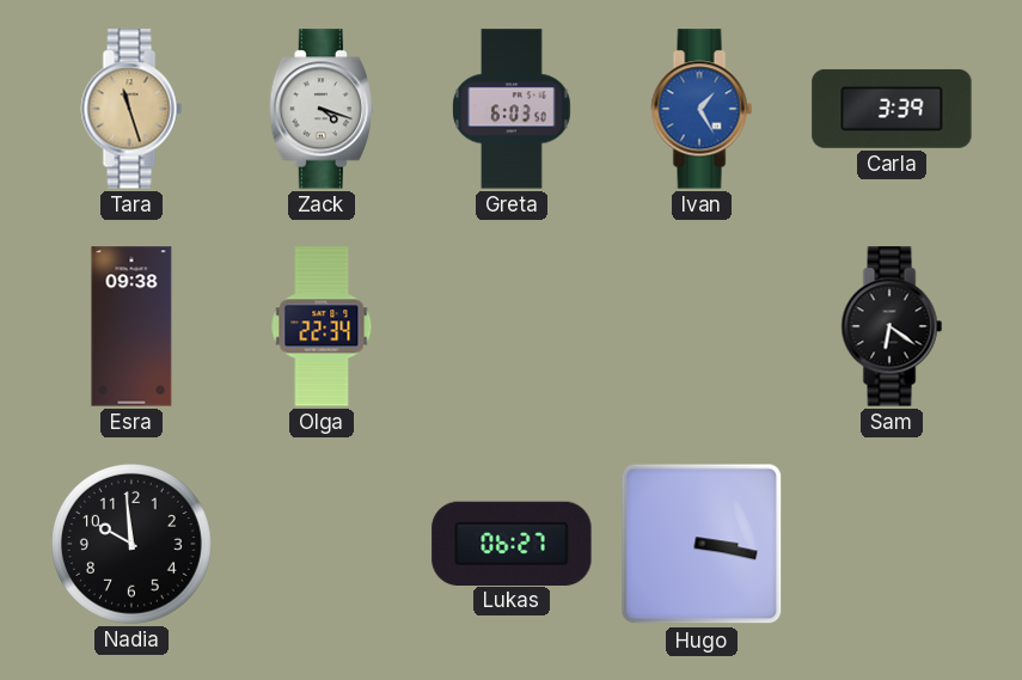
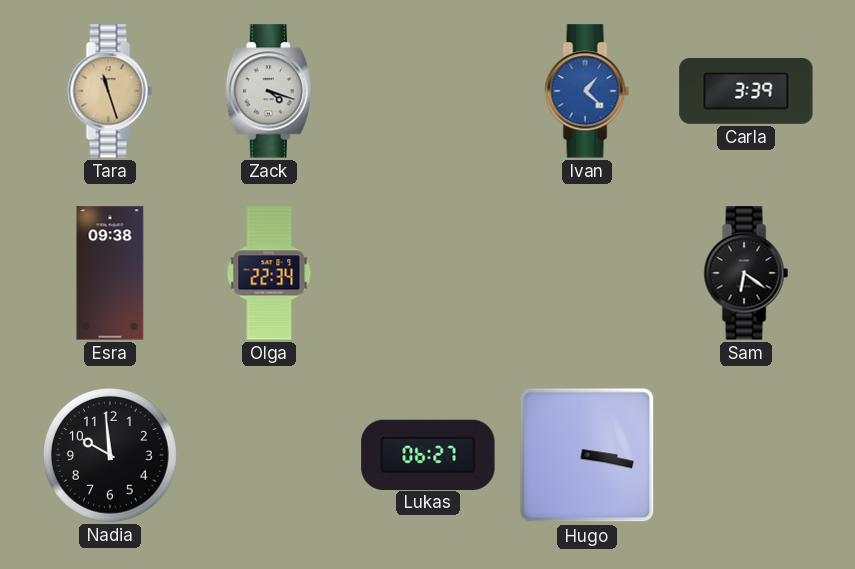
Greta: 6:03 -> none
Ivan: 1:25 -> 1:22
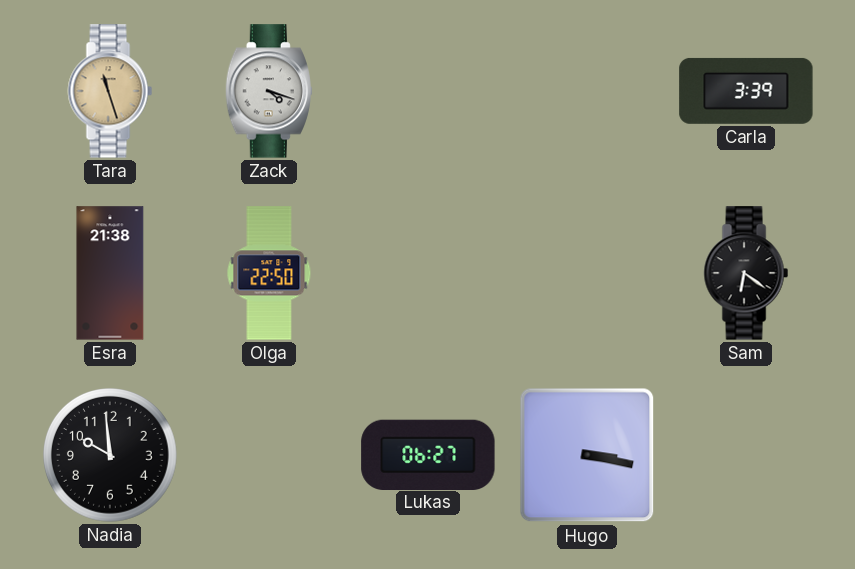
Ivan: 1:22 -> none
Esra: 09:38 -> 21:38
Olga: 22:34 -> 22:50
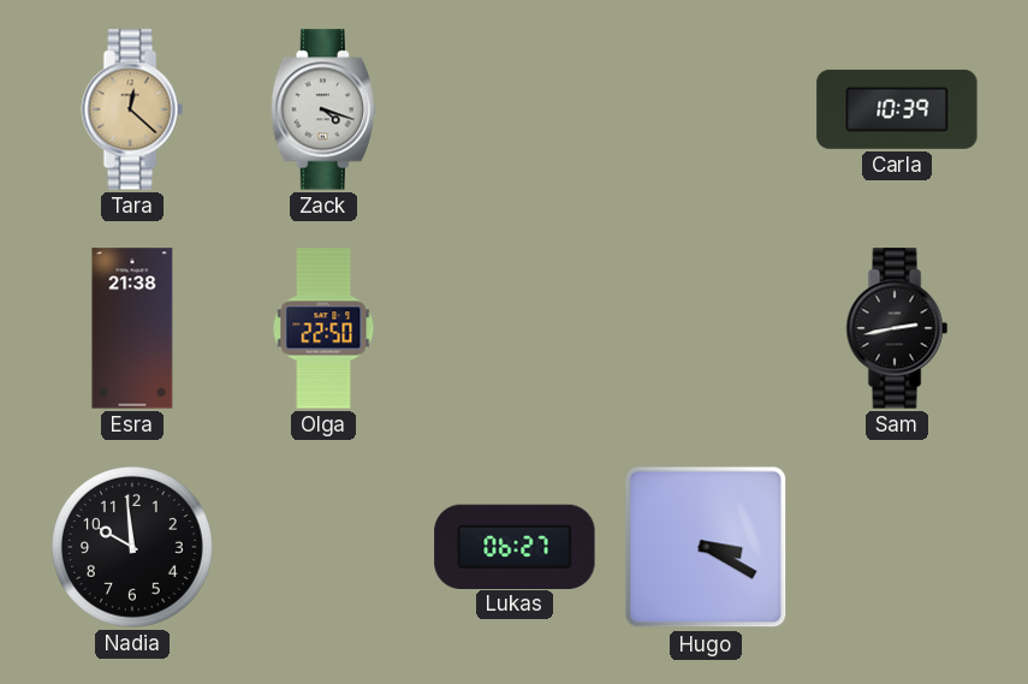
Tara: 11:27 -> 12:22
Carla: 3:39 -> 10:39
Sam: 6:21 -> 2:43
Hugo: 3:17 -> 3:20
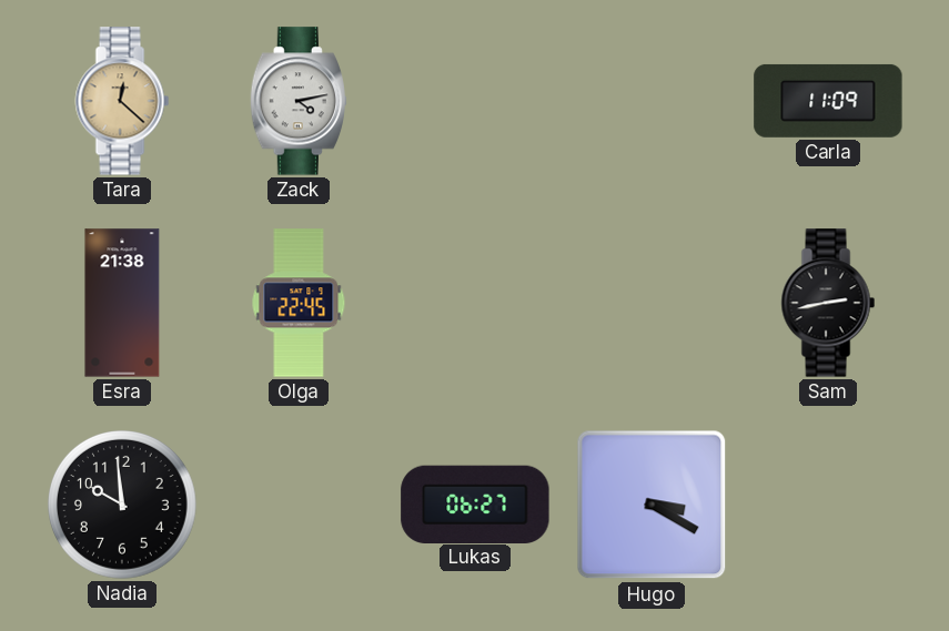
Zack: 4:18 -> 4:13
Carla: 10:39 -> 11:09
Olga: 22:50 -> 22:45
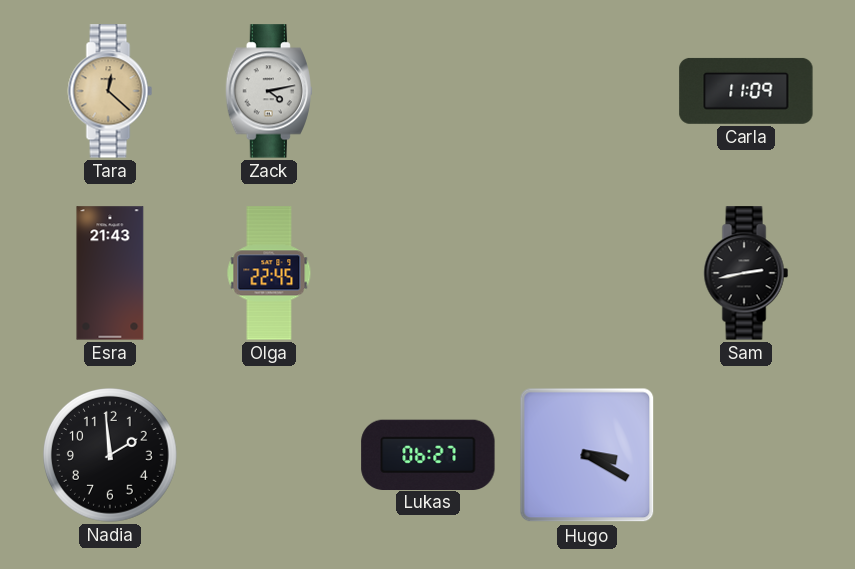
Esra: 21:38 -> 21:43
Nadia: 9:59 -> 1:59
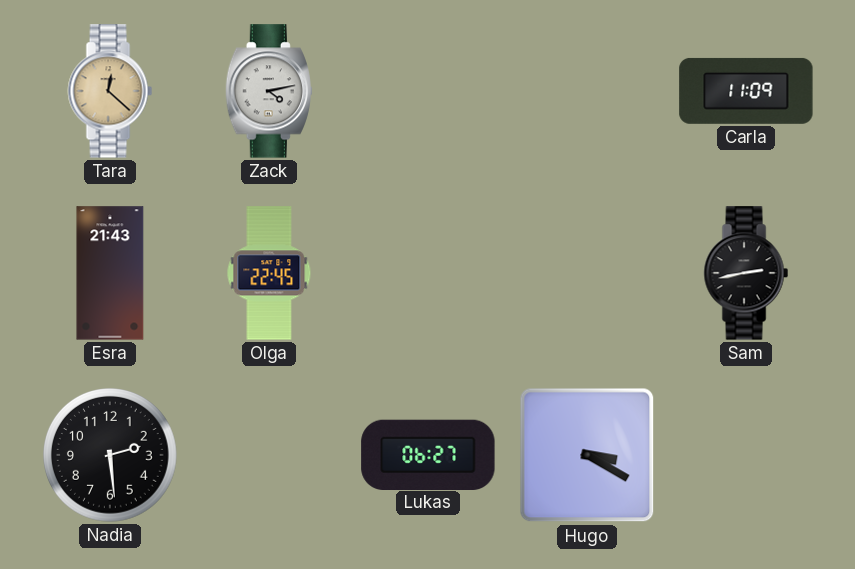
Nadia: 1:59 -> 2:29
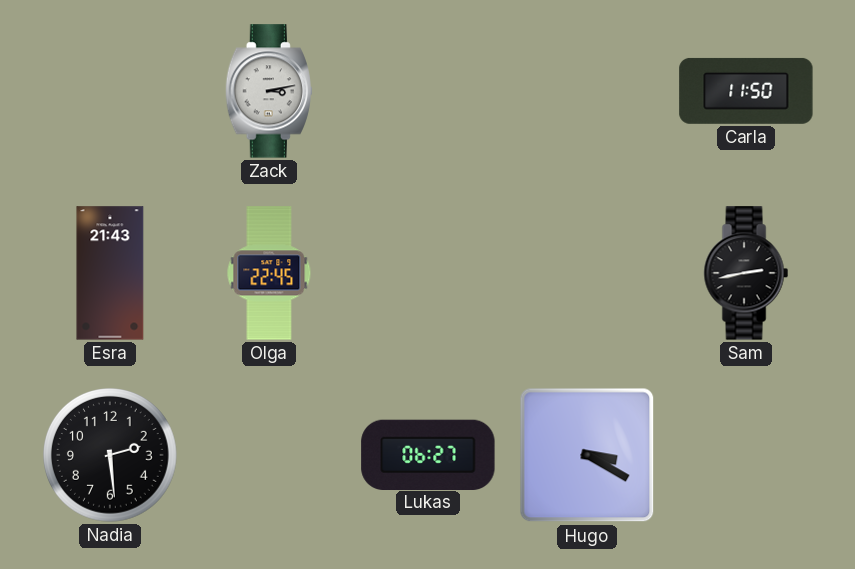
Tara: 12:22 -> none
Zack: 4:13 -> 3:13
Carla: 11:09 -> 11:50
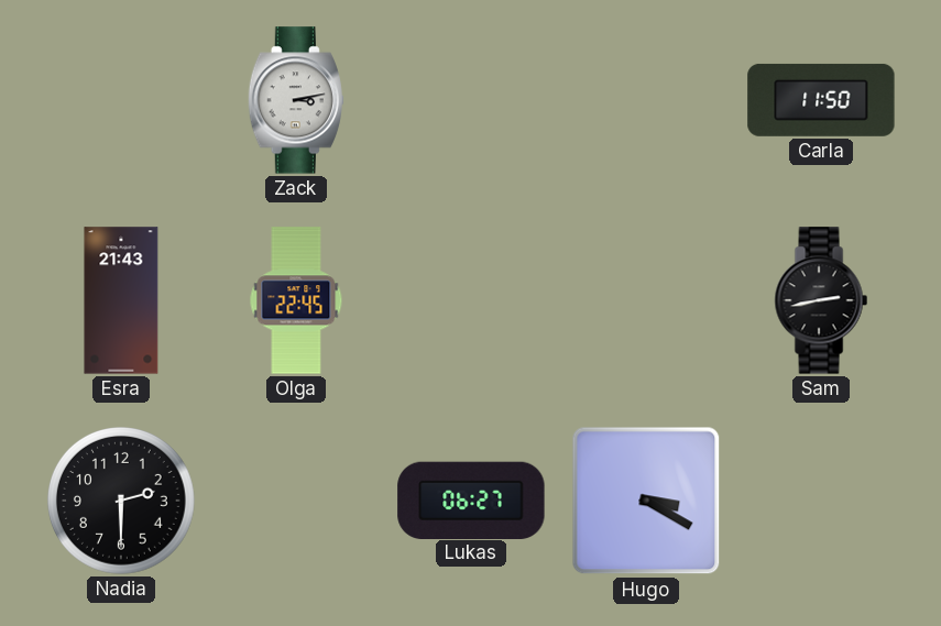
Nadia: 2:29 -> 2:30
